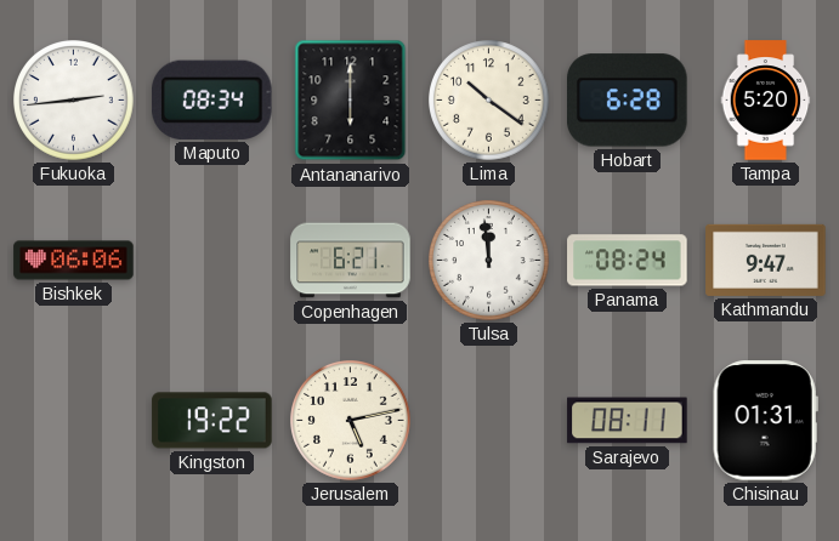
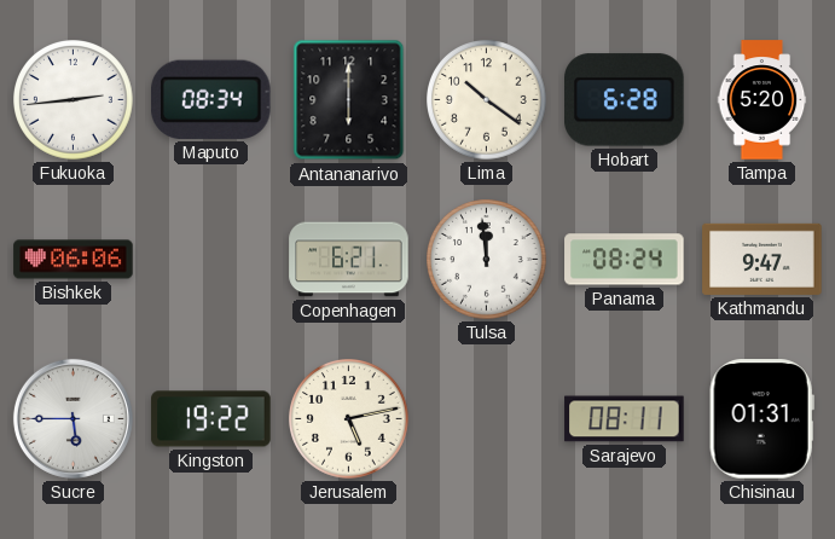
Sucre: none -> 5:45
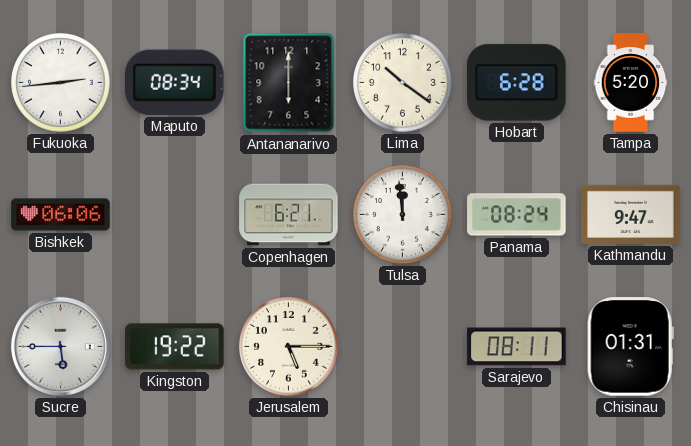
Jerusalem: 5:13 -> 5:15
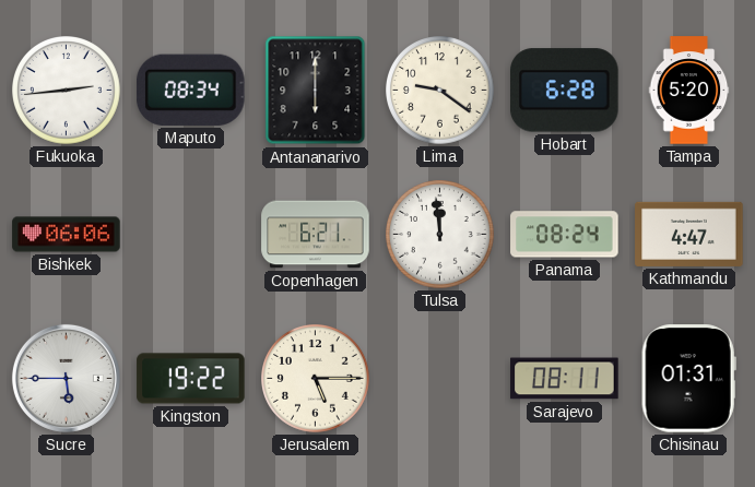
Lima: 10:21 -> 9:21
Kathmandu: 9:47 -> 4:47
